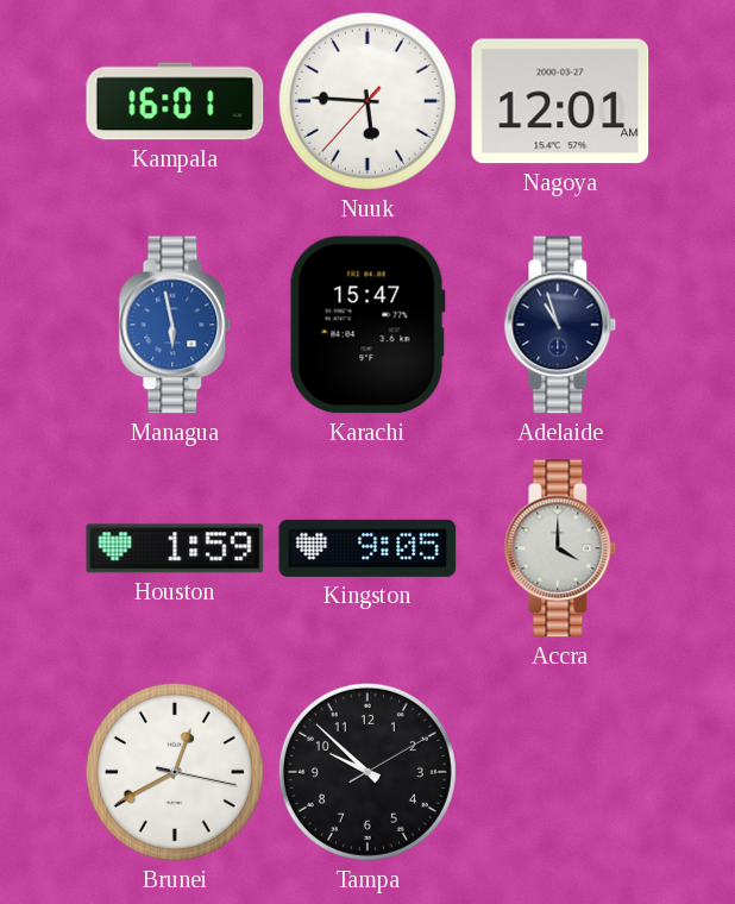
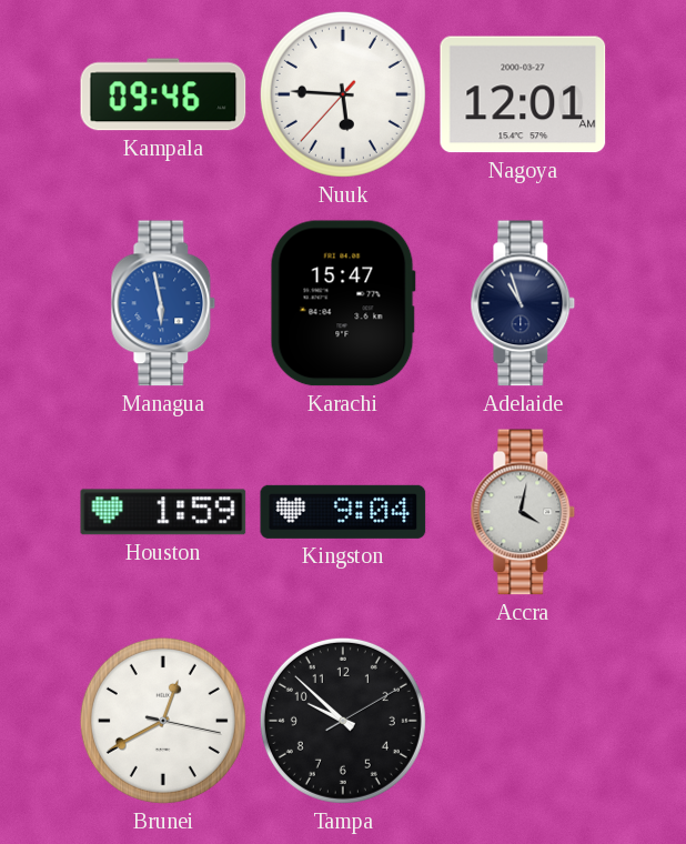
Kampala: 16:01 -> 09:46
Kingston: 9:05 -> 9:04
Accra: 4:00 -> 4:02
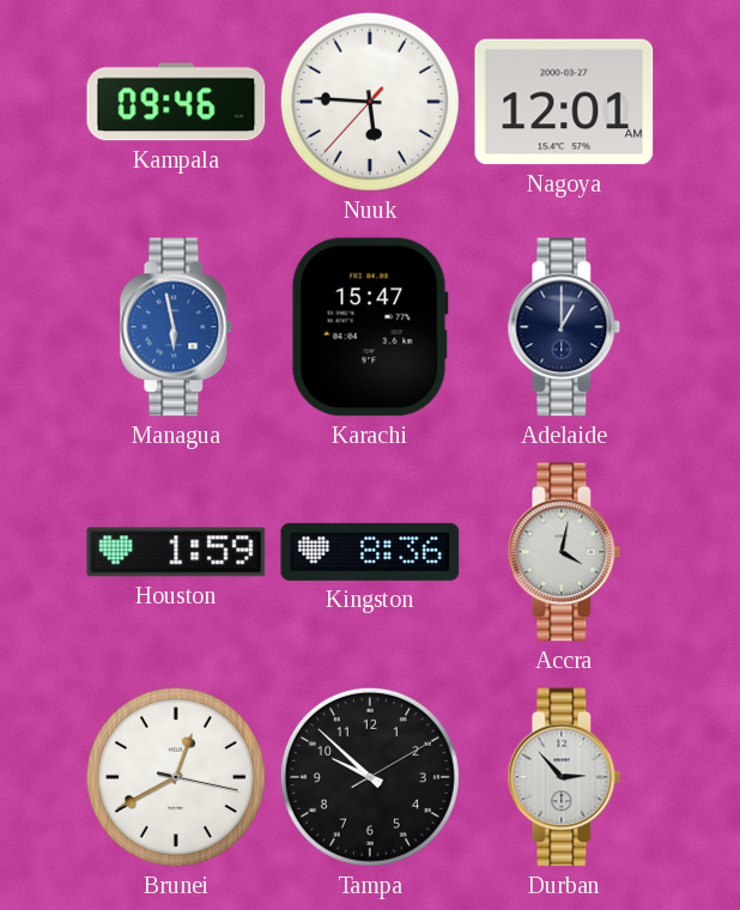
Adelaide: 10:57 -> 1:00
Kingston: 9:04 -> 8:36
Durban: none -> 2:53
